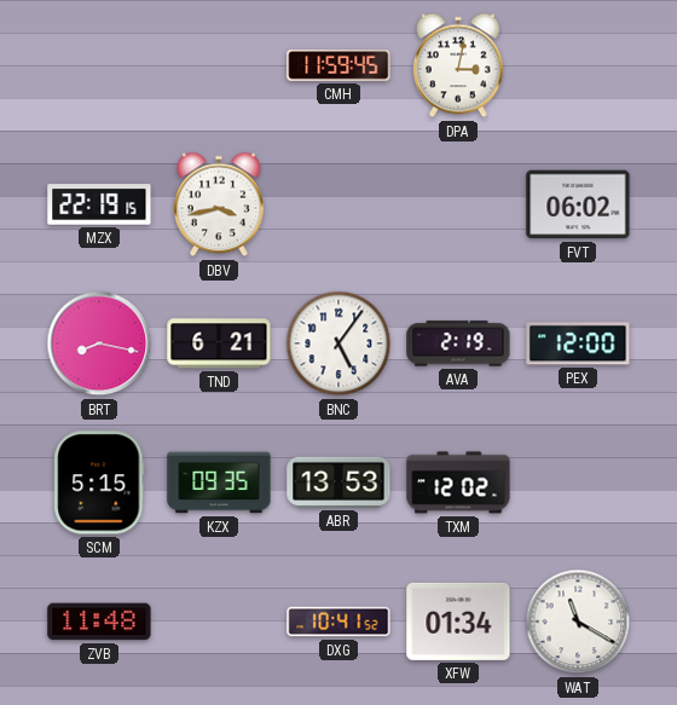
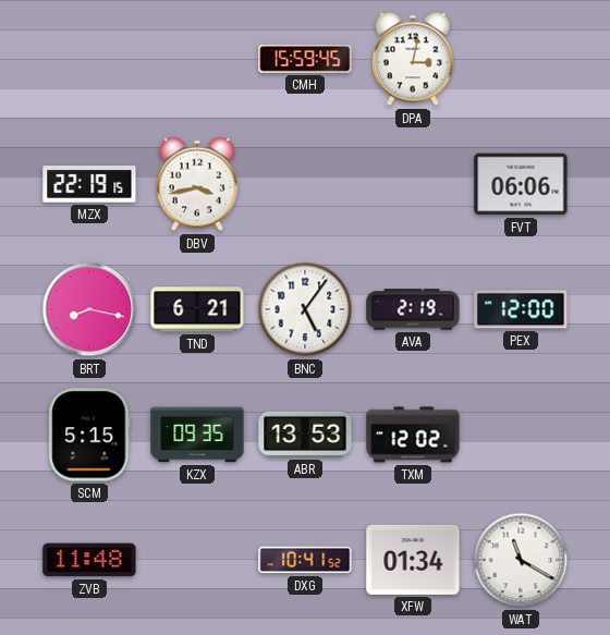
CMH: 11:59 -> 15:59
FVT: 06:02 -> 06:06
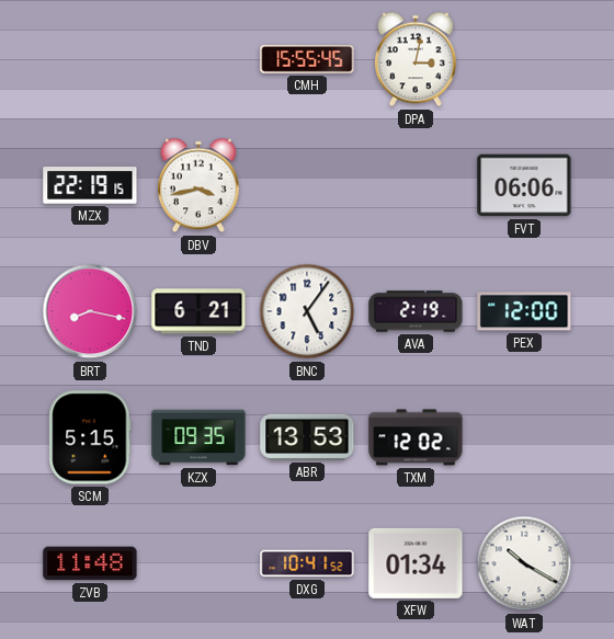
CMH: 15:59 -> 15:55
WAT: 11:20 -> 10:20
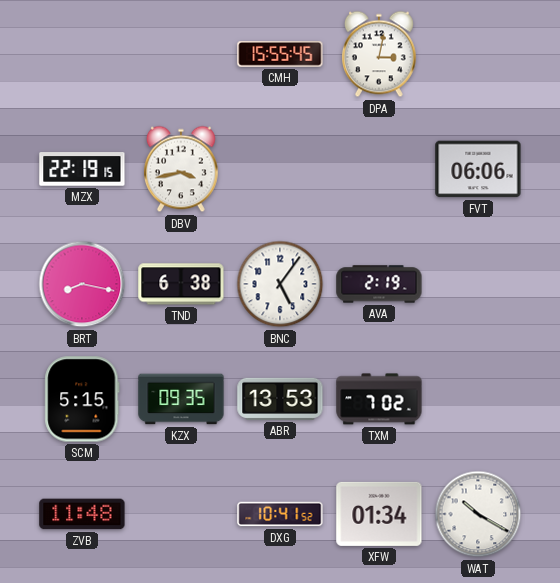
TND: 6:21 -> 6:38
PEX: 12:00 -> none
TXM: 12:02 -> 7:02
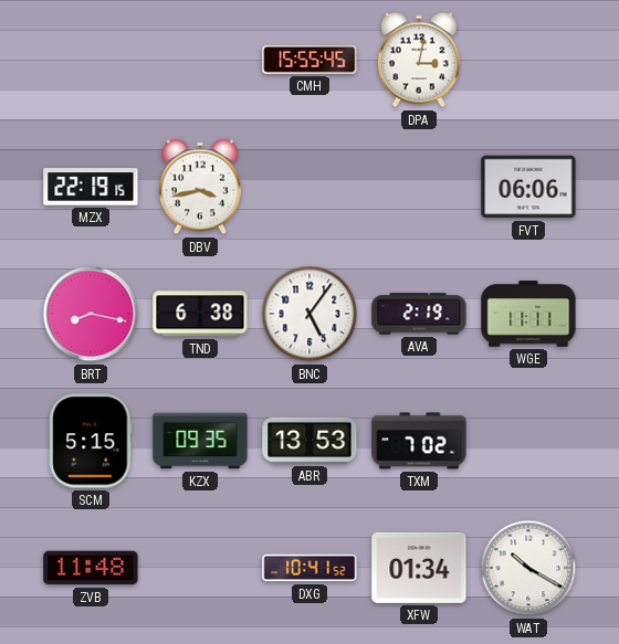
WGE: none -> 11:11
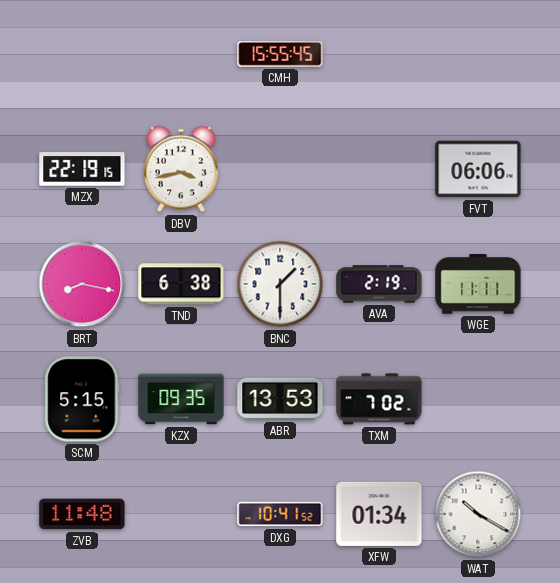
DPA: 3:02 -> none
BNC: 5:06 -> 1:30
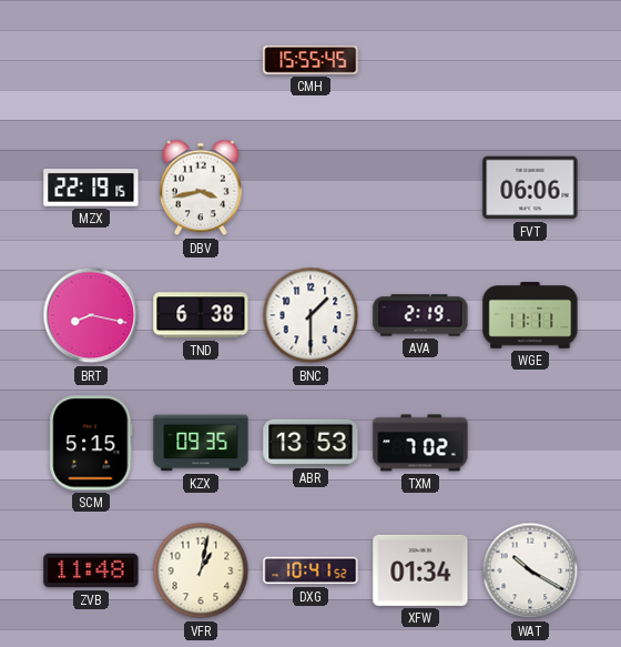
VFR: none -> 1:02
